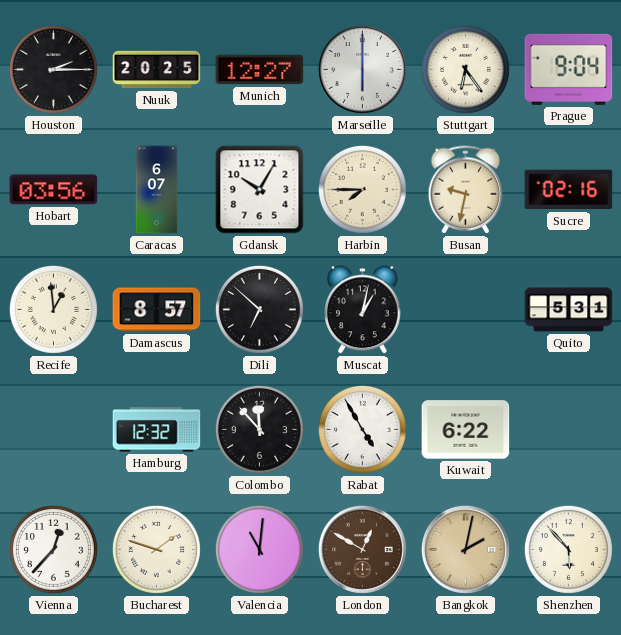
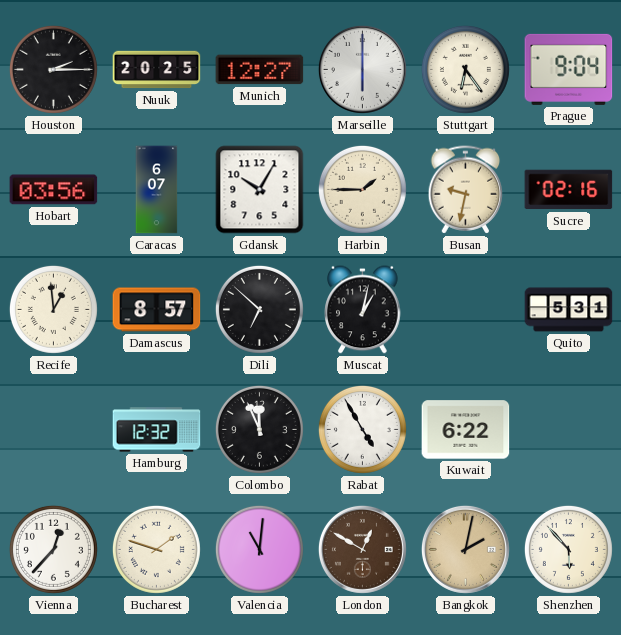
Harbin: 7:45 -> 1:45
Colombo: 11:53 -> 11:56
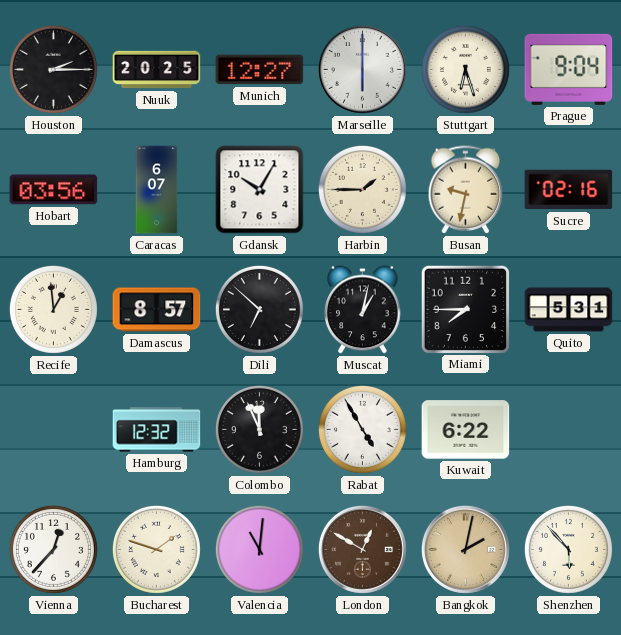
Stuttgart: 6:24 -> 6:27
Miami: none -> 7:45
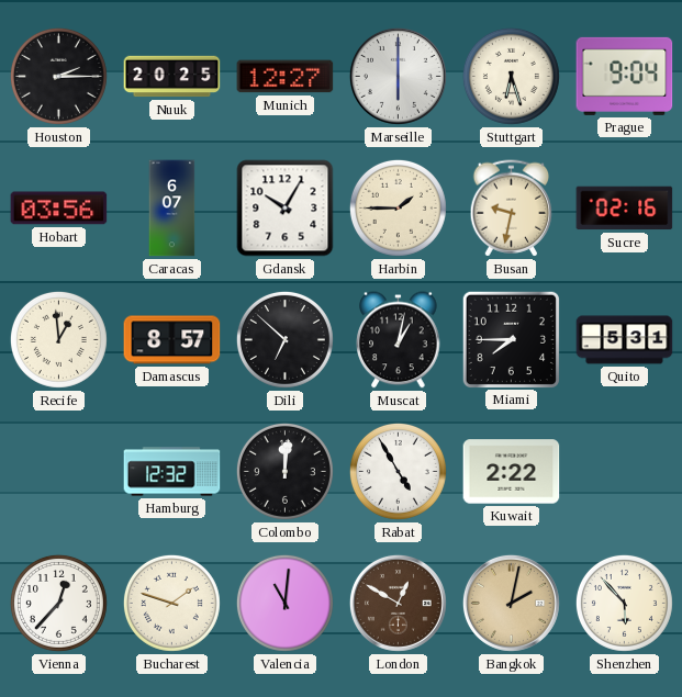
Colombo: 11:56 -> 12:01
Kuwait: 6:22 -> 2:22
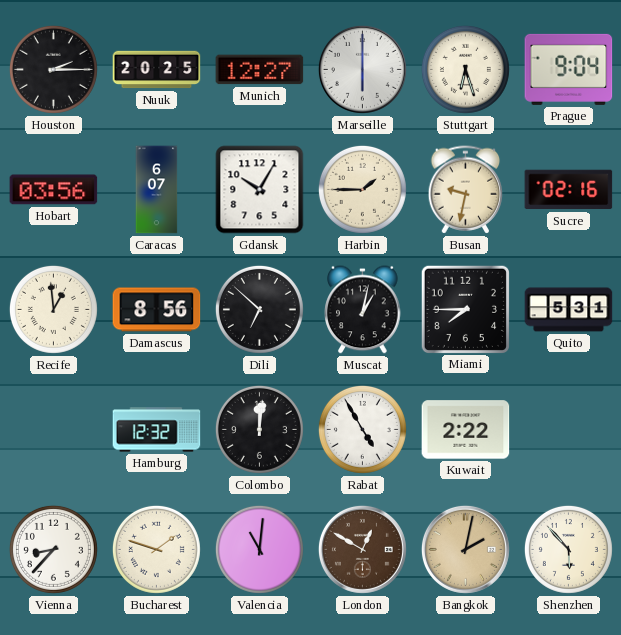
Damascus: 8:57 -> 8:56
Vienna: 12:37 -> 8:37
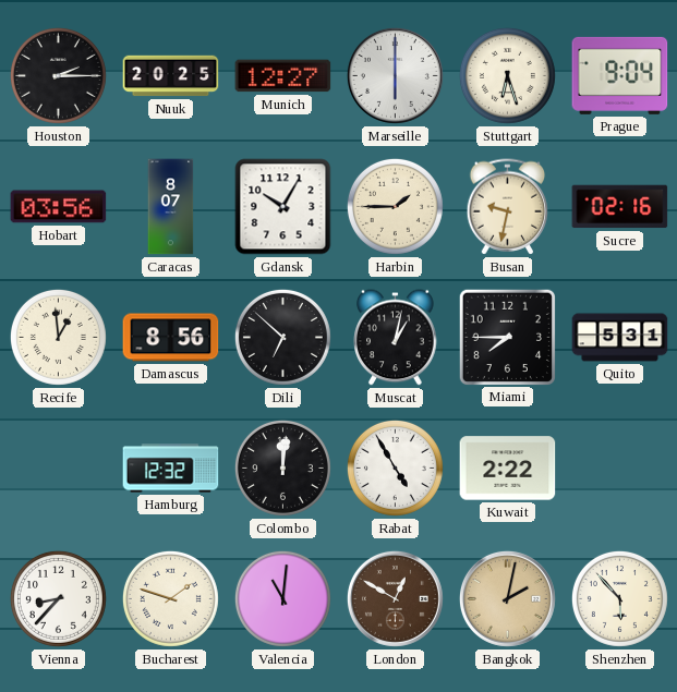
Caracas: 6:07 -> 8:07
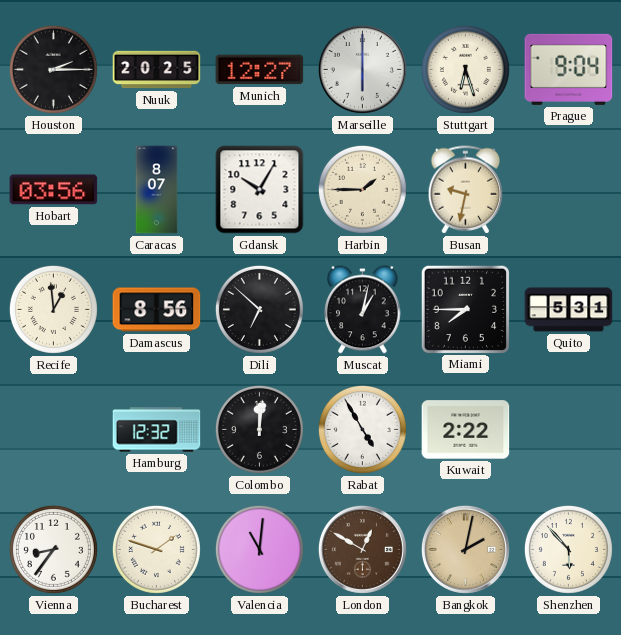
Sucre: 02:16 -> none
Vienna: 8:37 -> 8:36
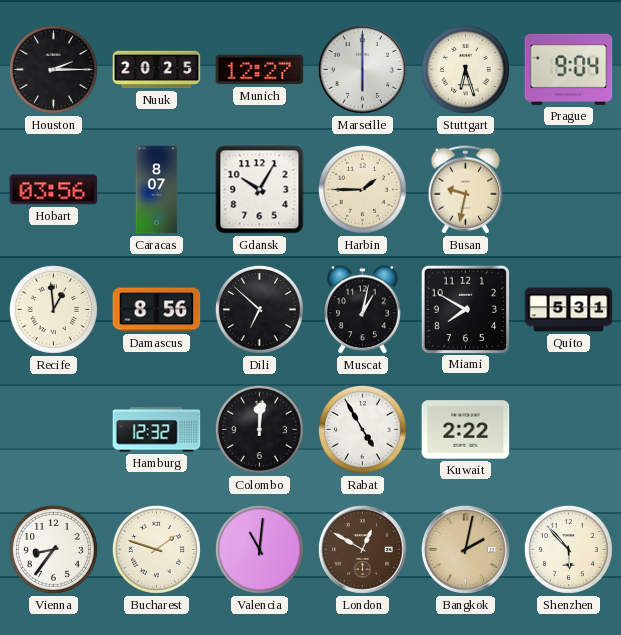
Miami: 7:45 -> 7:50
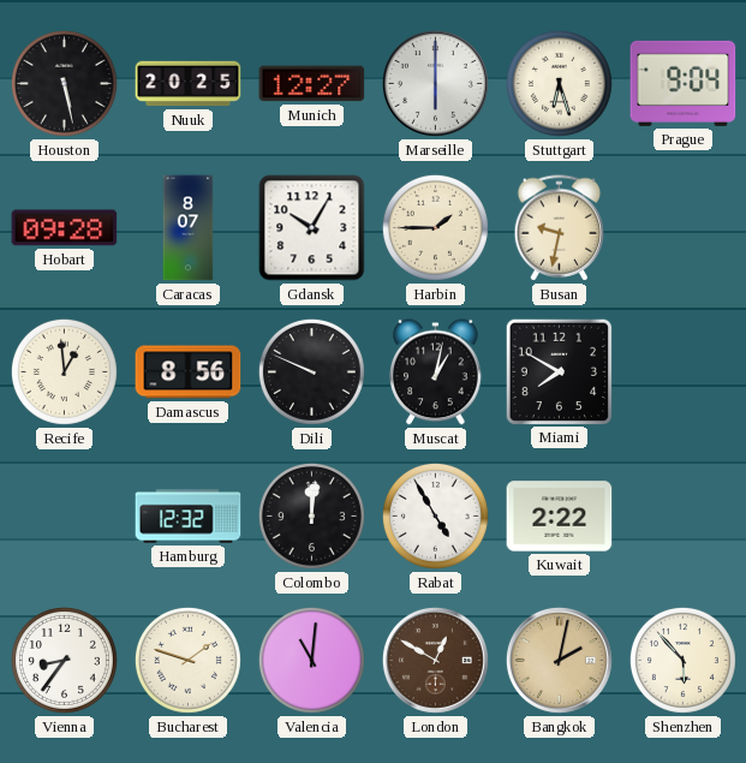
Houston: 2:15 -> 5:28
Hobart: 03:56 -> 09:28
Dili: 6:52 -> 9:49
Quito: 5:31 -> none
